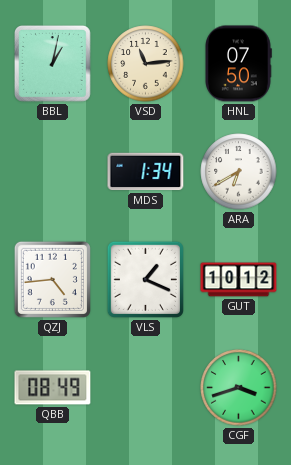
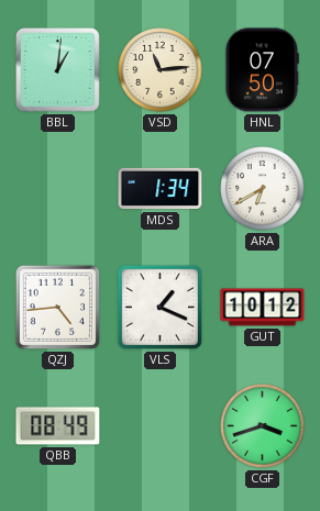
BBL: 1:02 -> 1:01
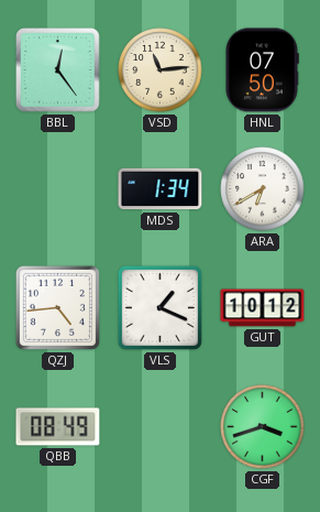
BBL: 1:01 -> 12:24
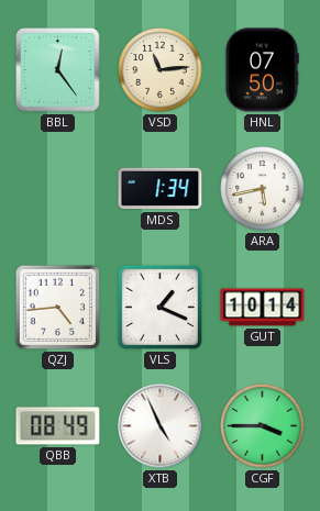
ARA: 6:40 -> 5:43
GUT: 10:12 -> 10:14
XTB: none -> 4:56
CGF: 3:42 -> 3:45
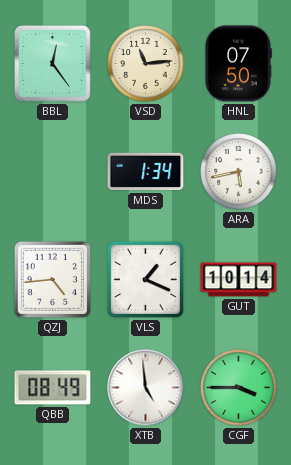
XTB: 4:56 -> 4:59
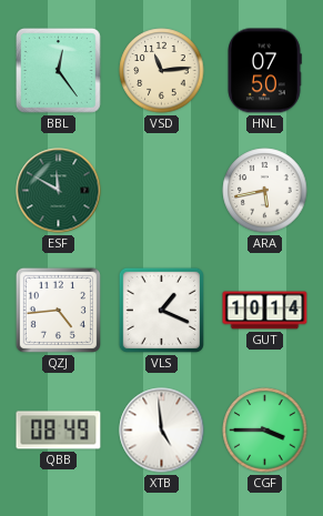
ESF: none -> 11:50
MDS: 1:34 -> none
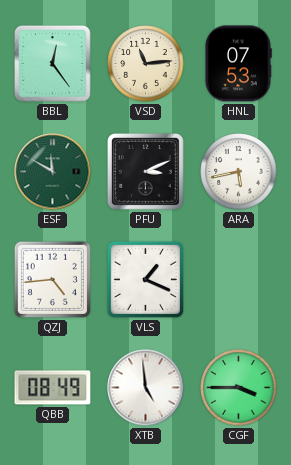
HNL: 07:50 -> 07:53
PFU: none -> 3:11
GUT: 10:14 -> none
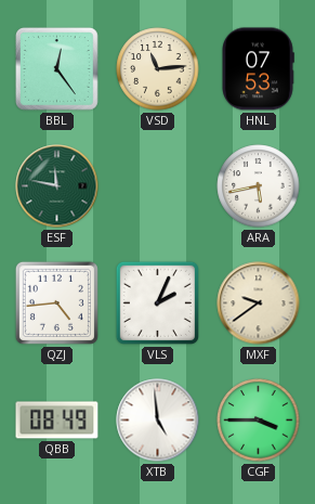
ESF: 11:50 -> 11:47
PFU: 3:11 -> none
VLS: 1:19 -> 2:04
MXF: none -> 9:39
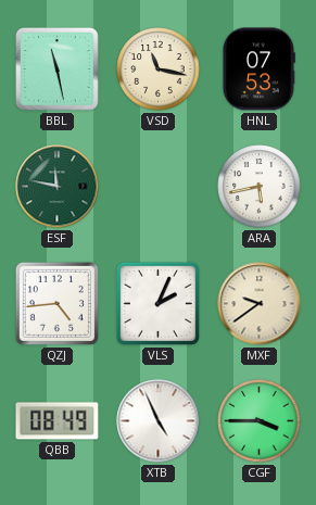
BBL: 12:24 -> 11:28
VSD: 11:14 -> 11:17
XTB: 4:59 -> 4:56
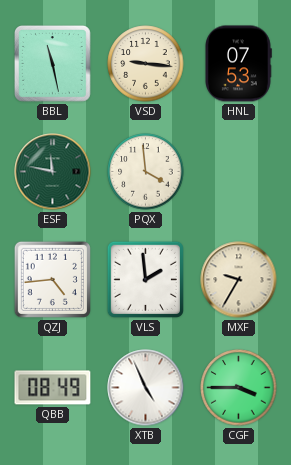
VSD: 11:17 -> 9:16
PQX: none -> 3:59
ARA: 5:43 -> none
VLS: 2:04 -> 1:59
MXF: 9:39 -> 9:35
